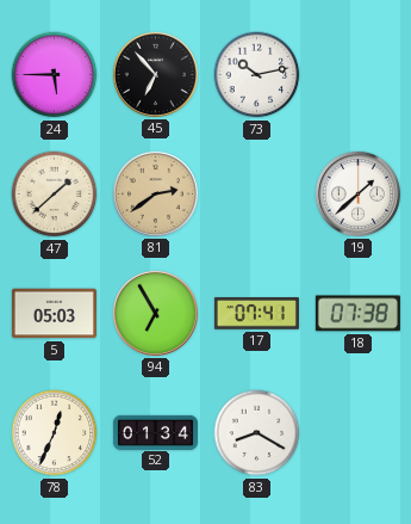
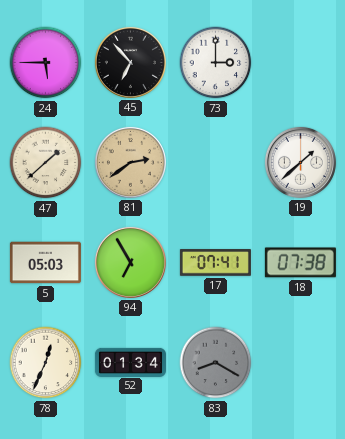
73: 10:13 -> 3:00
83 dial: white -> grey
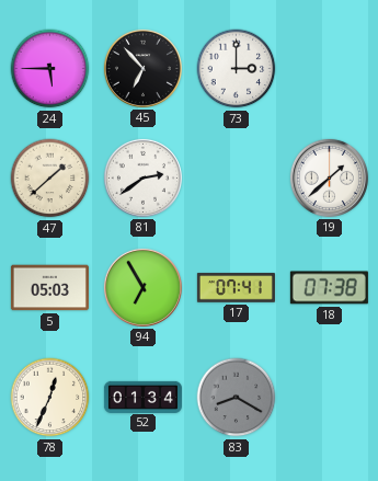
81 dial: champagne -> white
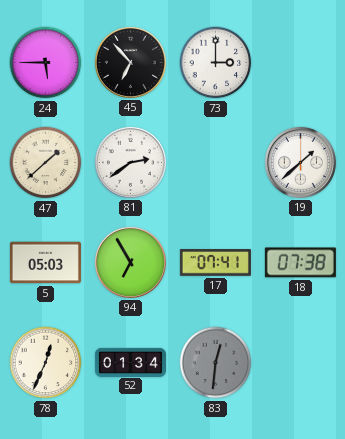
83: 8:20 -> 12:31
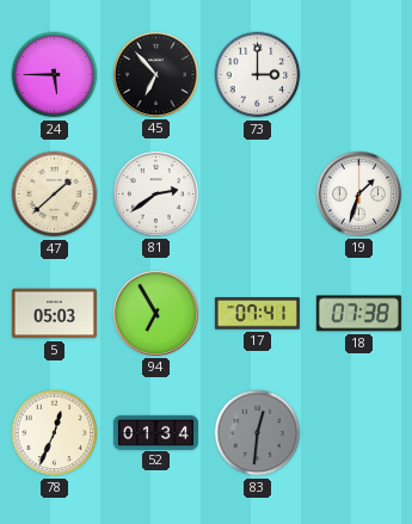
19: 1:38 -> 1:33
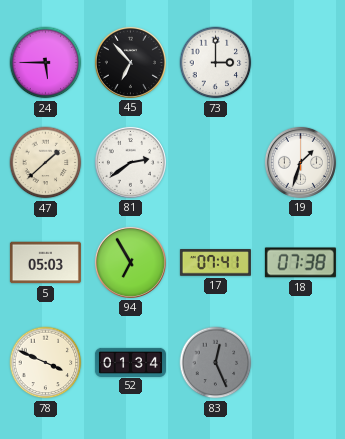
78: 12:34 -> 3:49
83: 12:31 -> 12:26
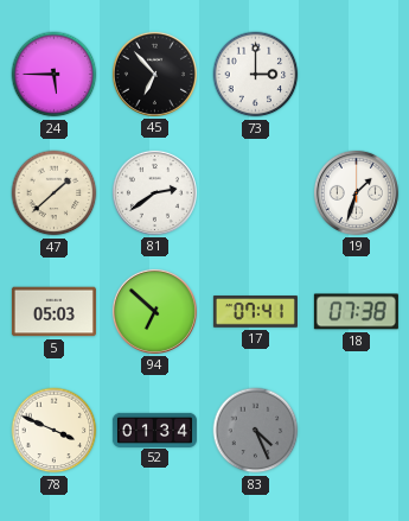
94: 6:55 -> 6:52
83: 12:26 -> 4:26
